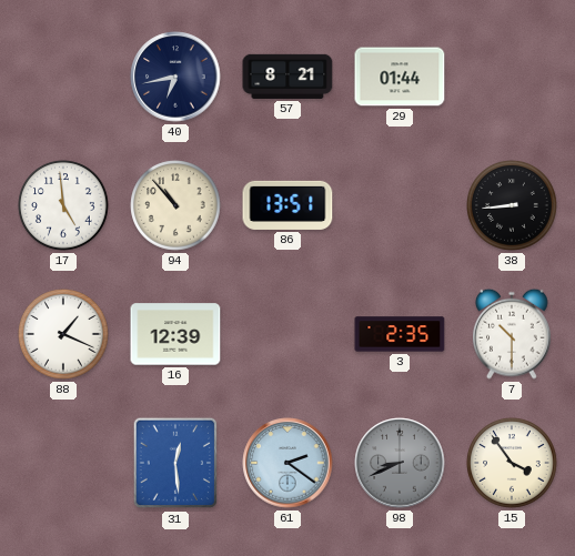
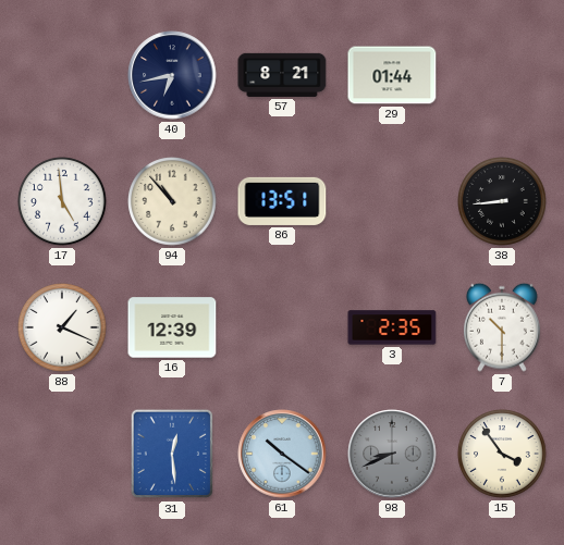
61: 2:21 -> 10:21
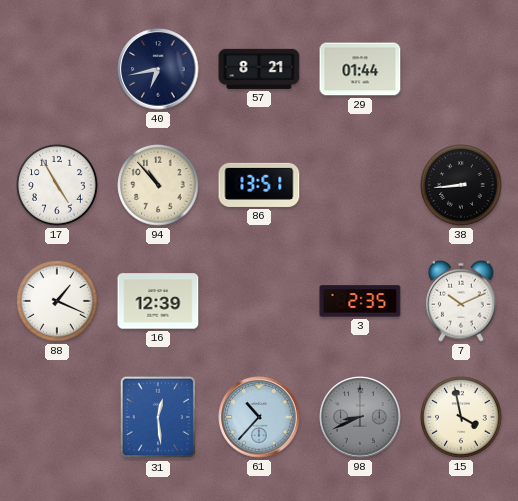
17: 4:59 -> 4:55
7: 10:30 -> 10:11
61: 10:21 -> 10:37
15: 3:54 -> 3:58
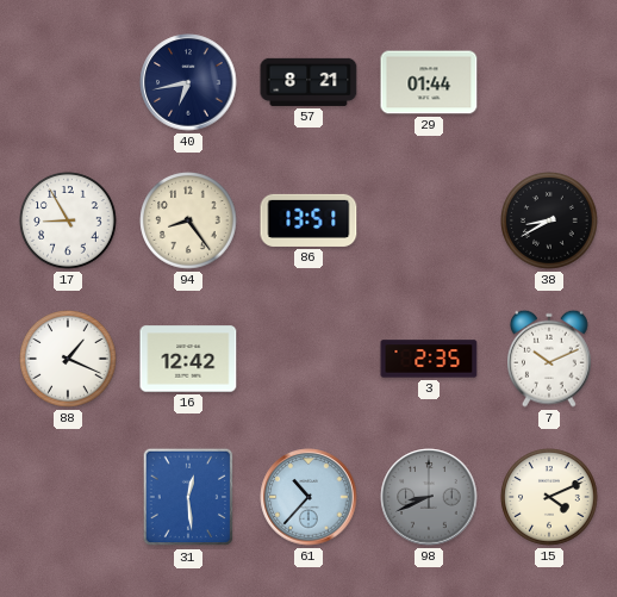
17: 4:55 -> 8:55
94: 10:53 -> 8:24
38: 8:44 -> 8:40
16: 12:39 -> 12:42
15: 3:58 -> 4:11
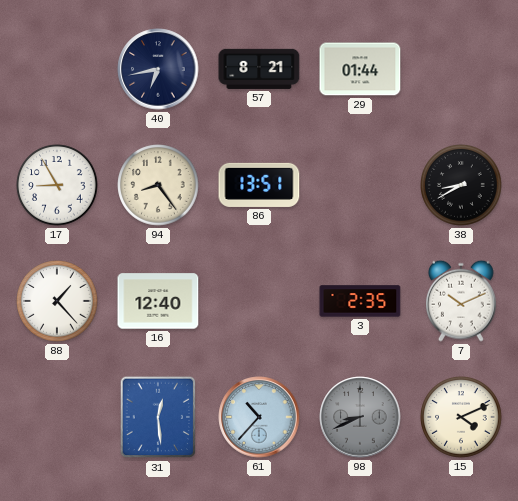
88: 1:19 -> 1:23
16: 12:42 -> 12:40
